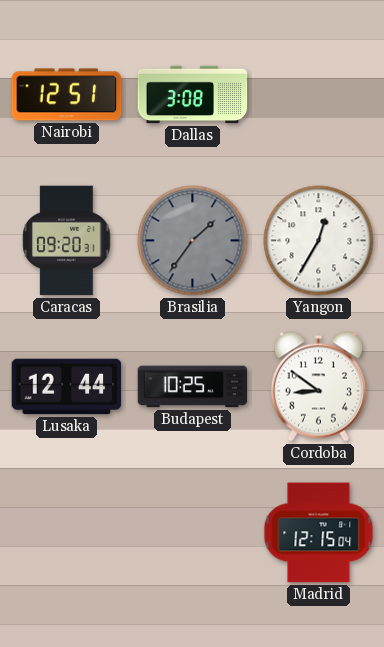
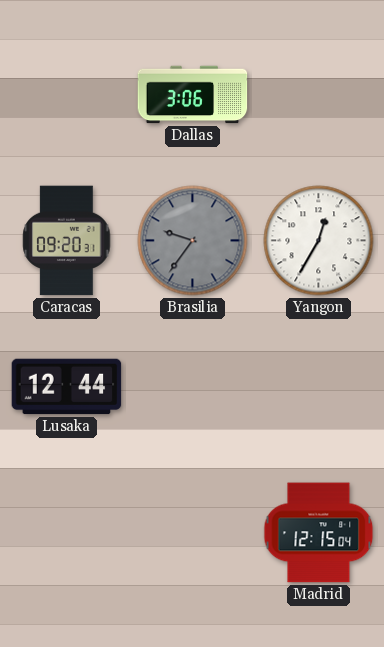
Nairobi: 12:51 -> none
Dallas: 3:08 -> 3:06
Brasilia: 1:36 -> 9:36
Budapest: 10:25 -> none
Cordoba: 8:51 -> none
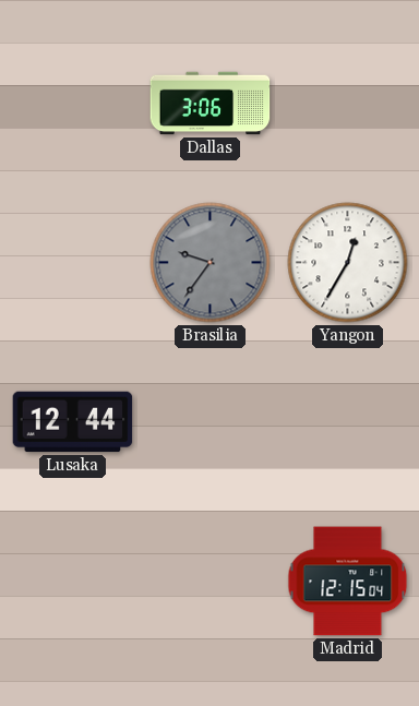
Caracas: 09:20 -> none
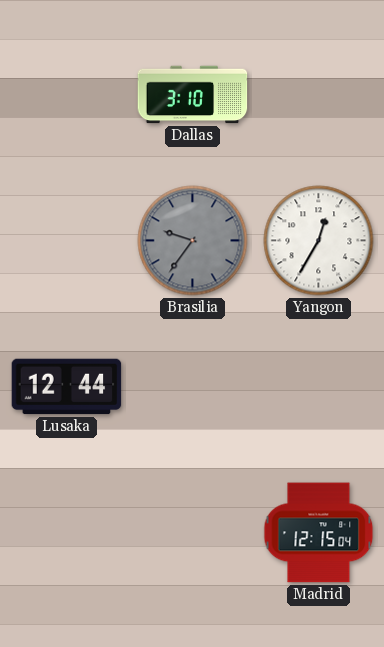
Dallas: 3:06 -> 3:10
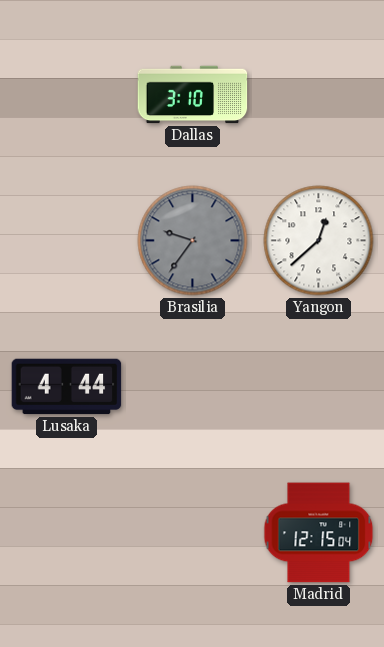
Yangon: 12:35 -> 12:38
Lusaka: 12:44 -> 4:44
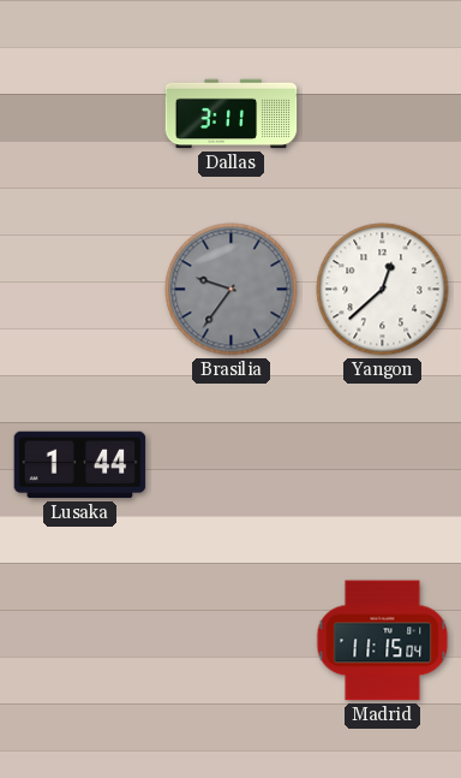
Dallas: 3:10 -> 3:11
Lusaka: 4:44 -> 1:44
Madrid: 12:15 -> 11:15
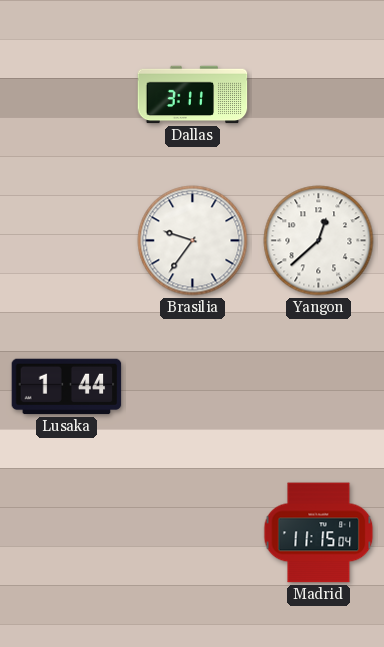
Brasilia dial: grey -> white
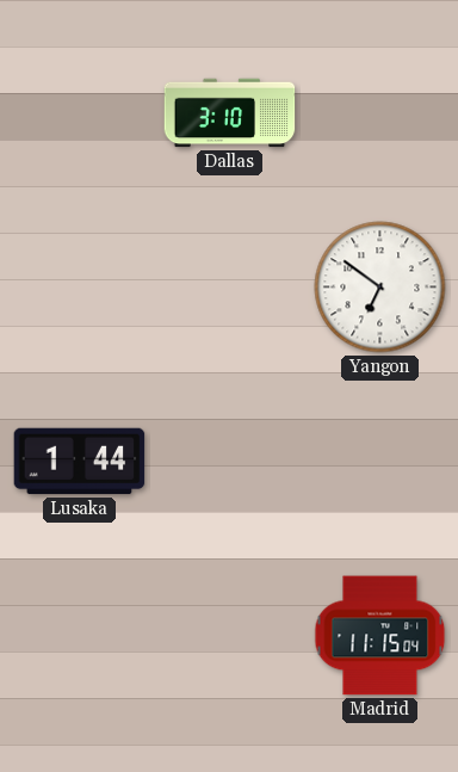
Dallas: 3:11 -> 3:10
Brasilia: 9:36 -> none
Yangon: 12:38 -> 6:51
